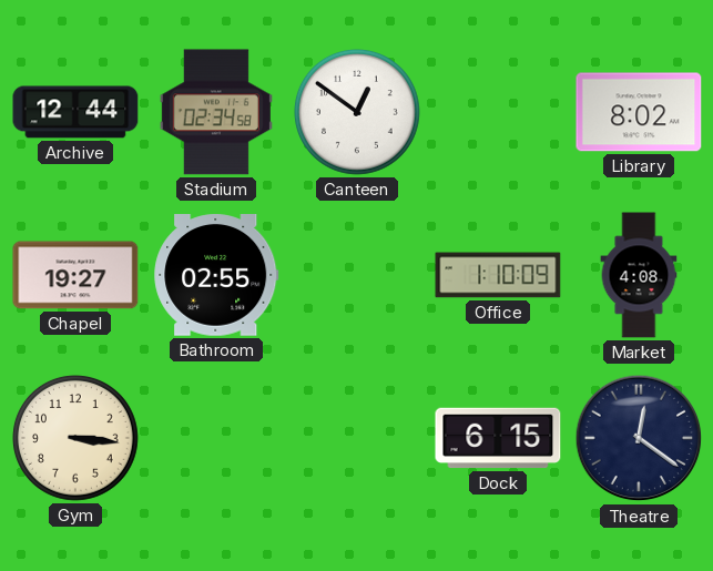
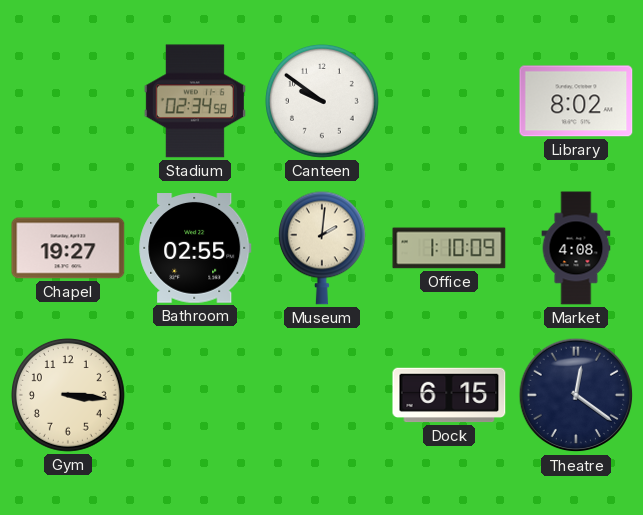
Archive: 12:44 -> none
Canteen: 12:51 -> 9:51
Museum: none -> 2:01
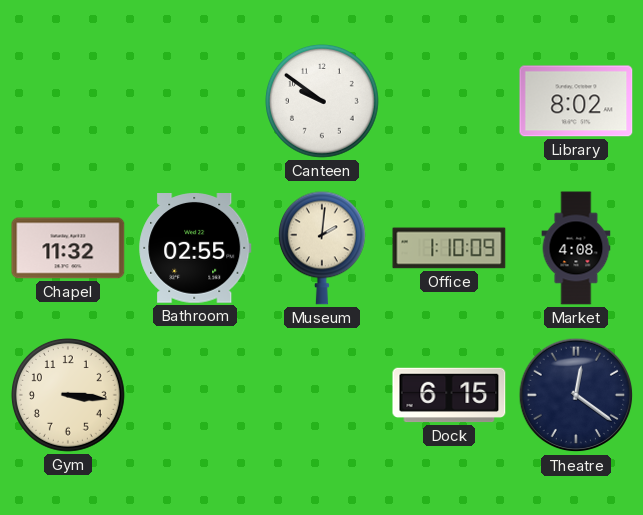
Stadium: 02:34 -> none
Chapel: 19:27 -> 11:32
